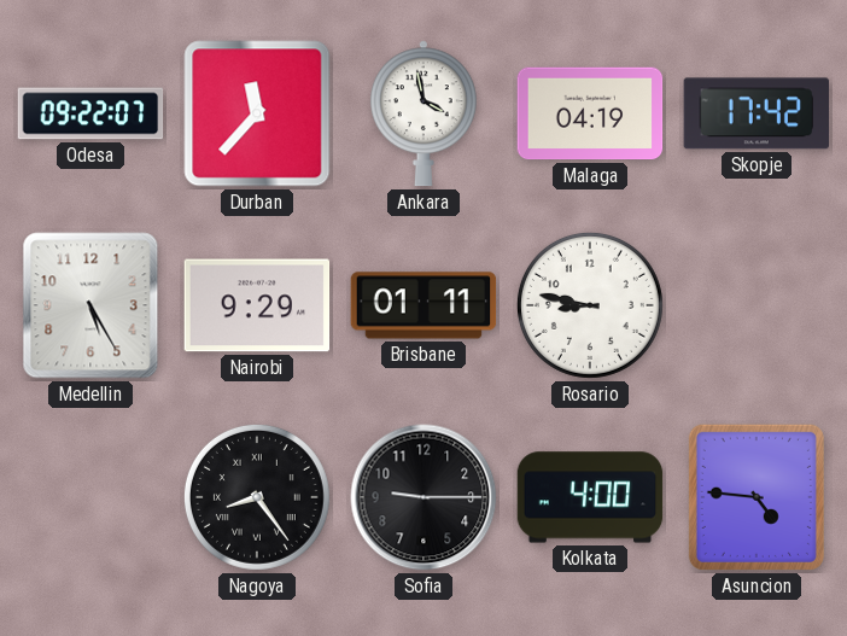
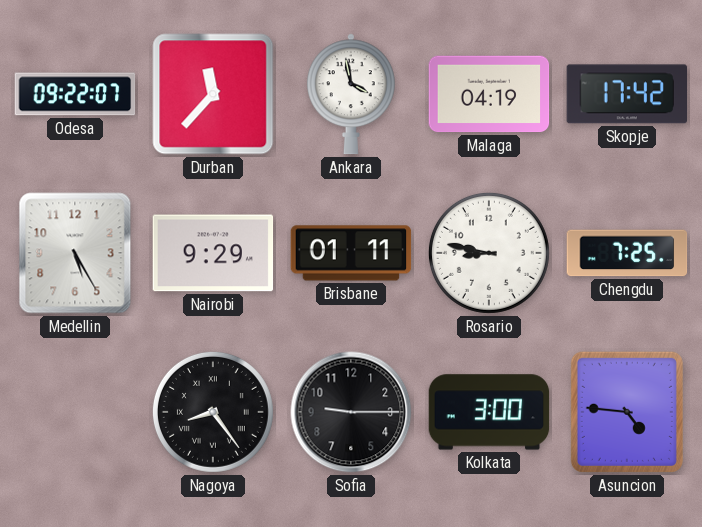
Chengdu: none -> 7:25
Kolkata: 4:00 -> 3:00
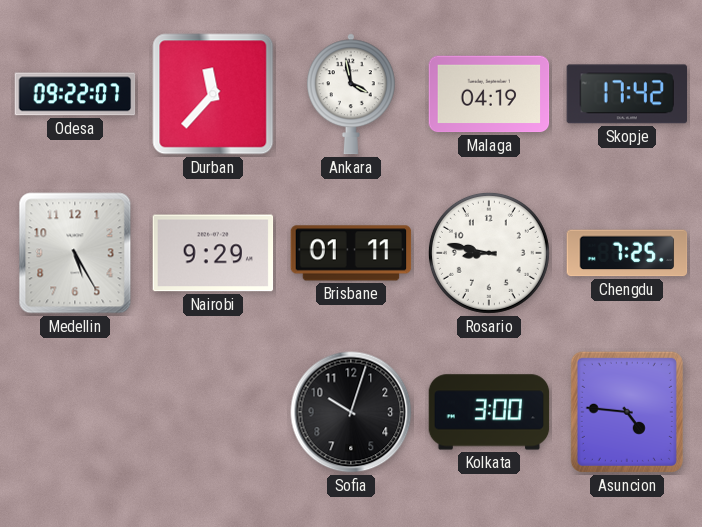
Nagoya: 8:24 -> none
Sofia: 9:15 -> 10:03
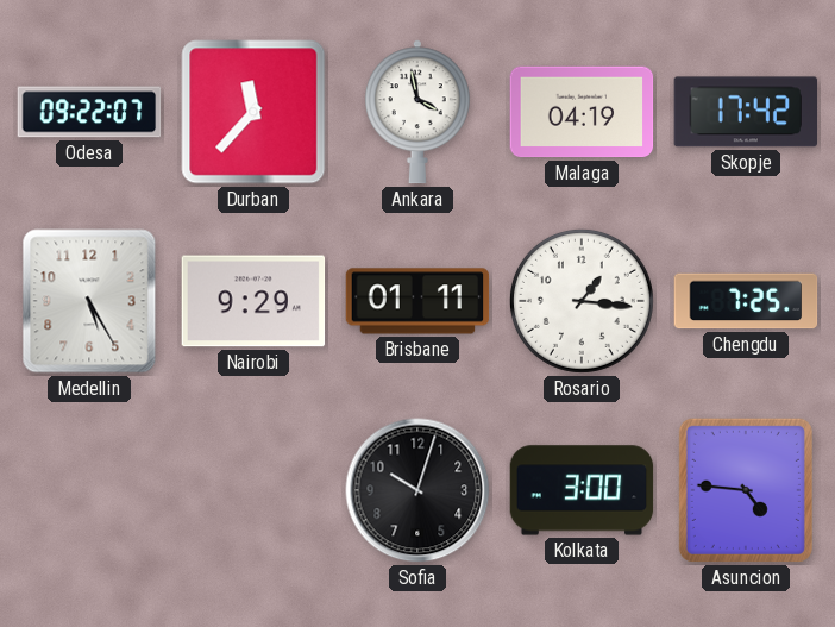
Rosario: 8:47 -> 1:16
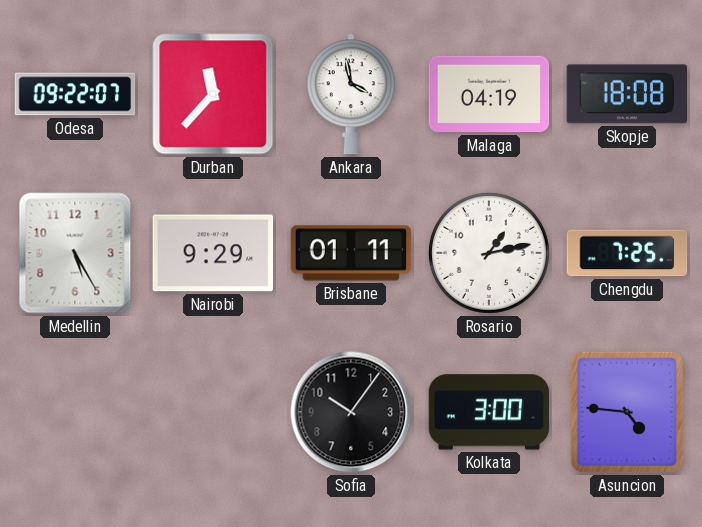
Skopje: 17:42 -> 18:08
Rosario: 1:16 -> 1:13
Sofia: 10:03 -> 10:06
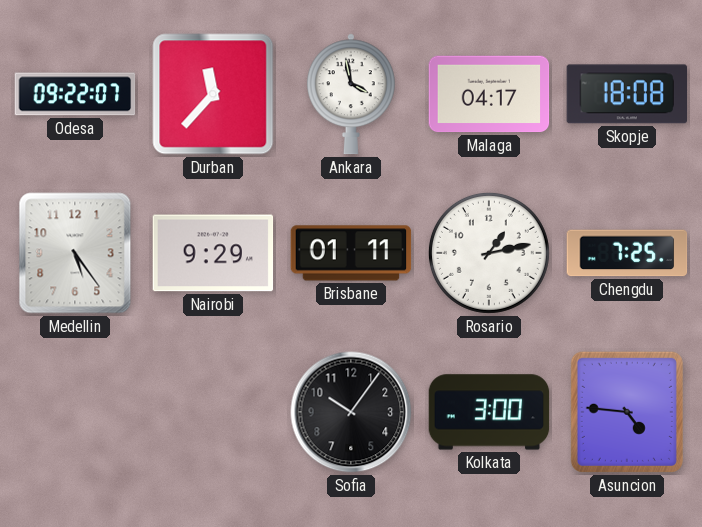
Malaga: 04:19 -> 04:17
Medellin: 5:25 -> 5:24
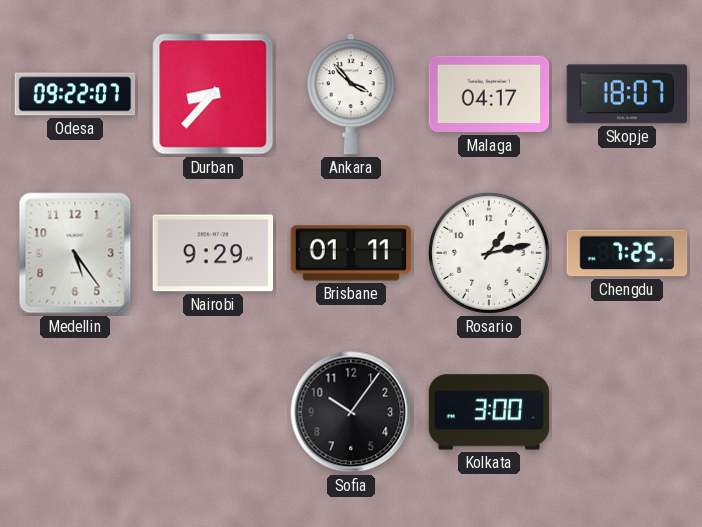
Durban: 11:37 -> 8:37
Ankara: 3:58 -> 3:53
Skopje: 18:08 -> 18:07
Asuncion: 4:46 -> none
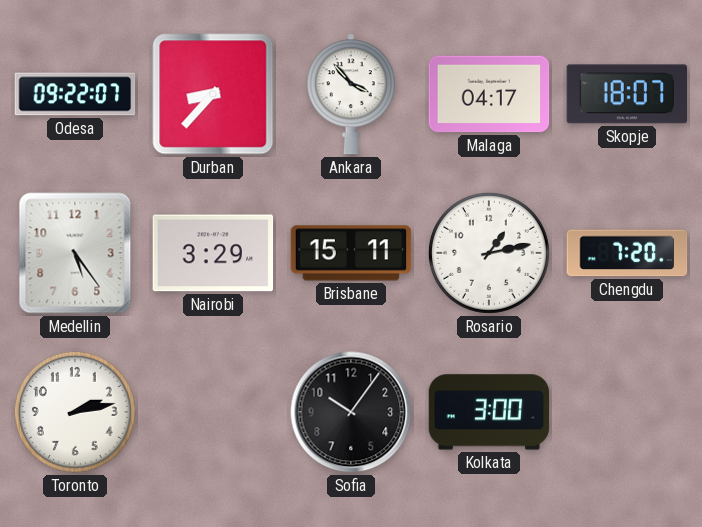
Nairobi: 9:29 -> 3:29
Brisbane: 01:11 -> 15:11
Chengdu: 7:25 -> 7:20
Toronto: none -> 2:13
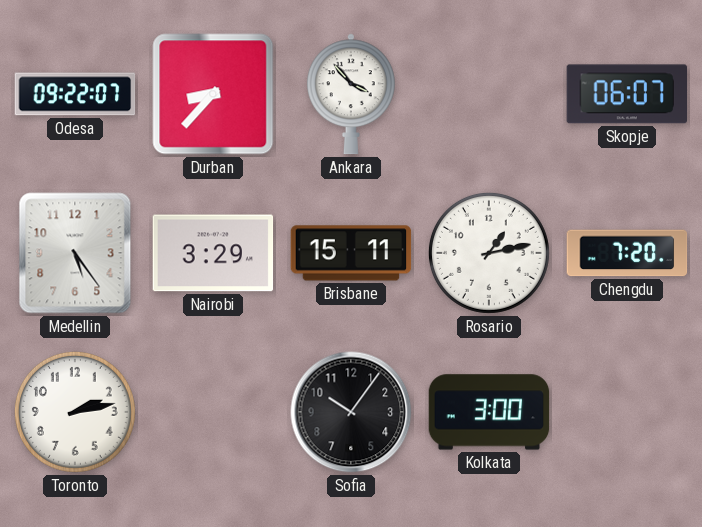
Malaga: 04:17 -> none
Skopje: 18:07 -> 06:07
